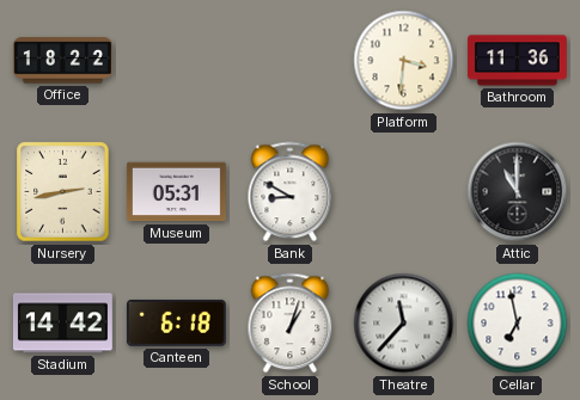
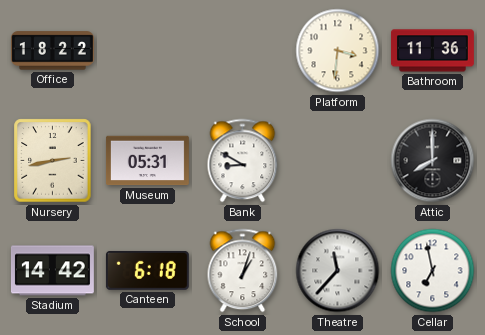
Attic: 11:00 -> 8:00
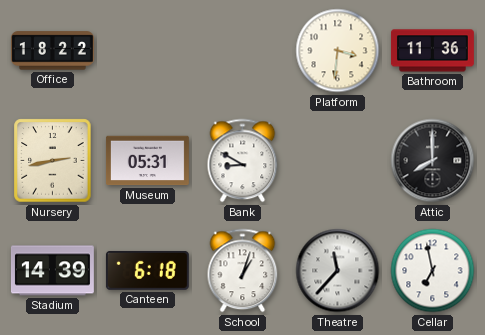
Stadium: 14:42 -> 14:39
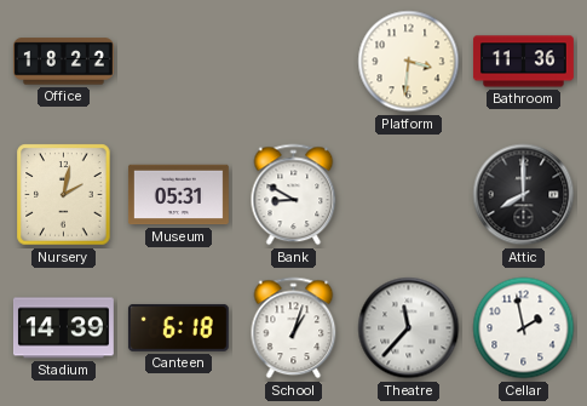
Nursery: 2:43 -> 2:02
Cellar: 6:58 -> 1:58
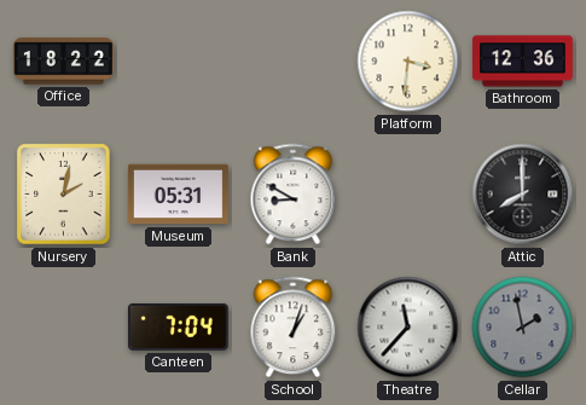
Bathroom: 11:36 -> 12:36
Stadium: 14:39 -> none
Canteen: 6:18 -> 7:04
Cellar dial: white -> grey
